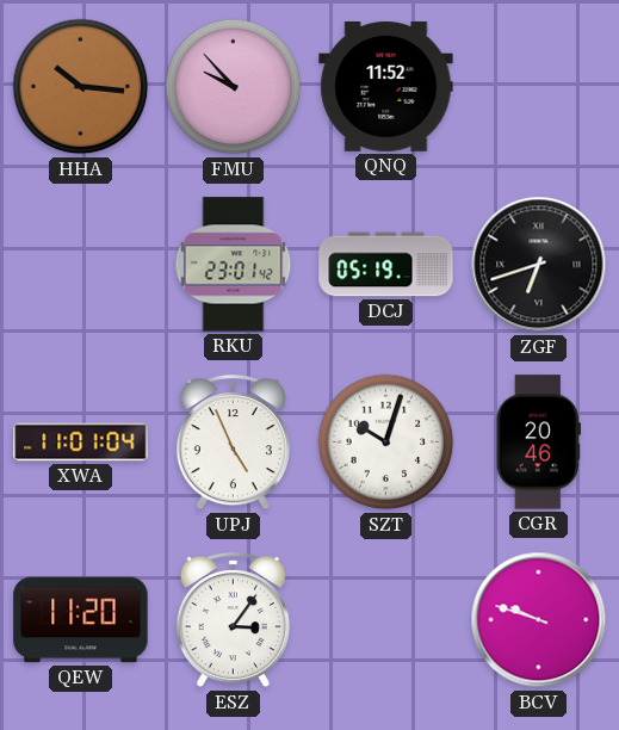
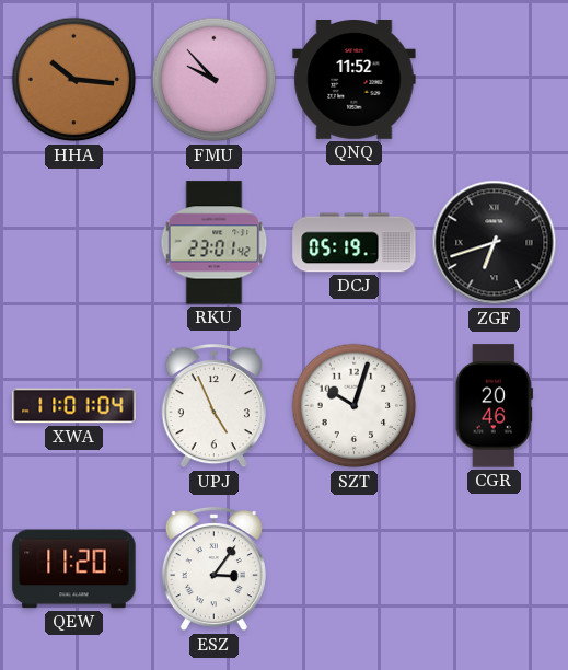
BCV: 9:48 -> none
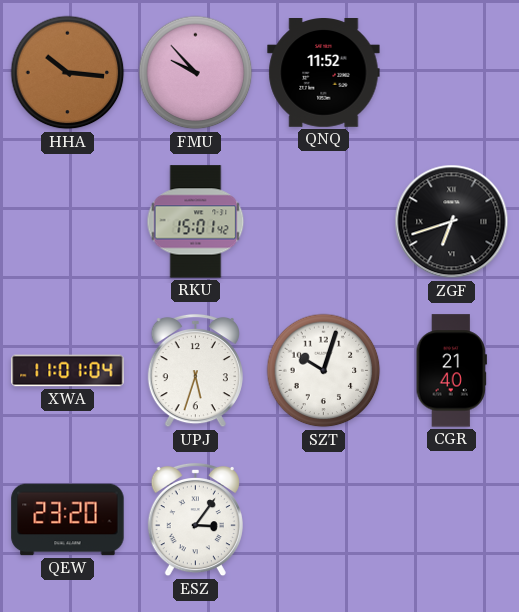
RKU: 23:01 -> 15:01
DCJ: 05:19 -> none
UPJ: 4:56 -> 5:33
CGR: 20:46 -> 21:40
QEW: 11:20 -> 23:20
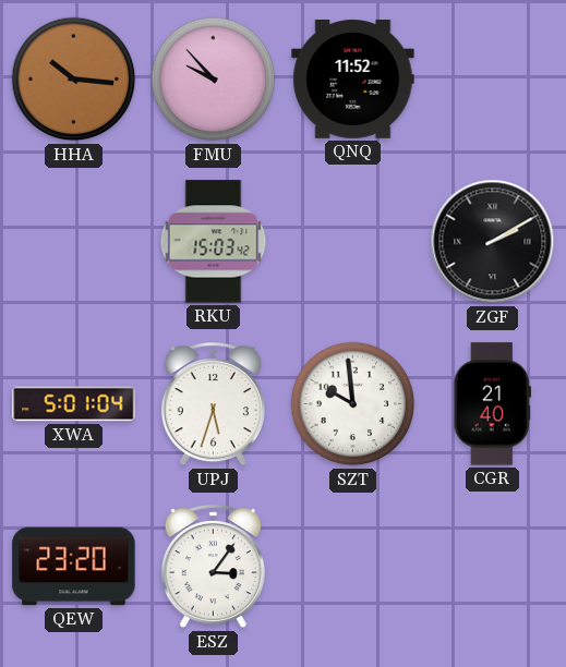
RKU: 15:01 -> 15:03
ZGF: 6:42 -> 2:10
XWA: 11:01 -> 5:01
SZT: 10:03 -> 9:59
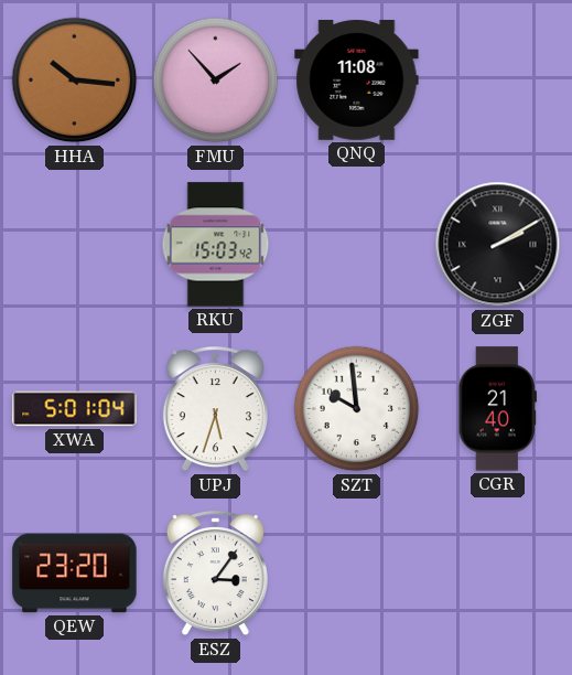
FMU: 9:53 -> 1:53
QNQ: 11:52 -> 11:08
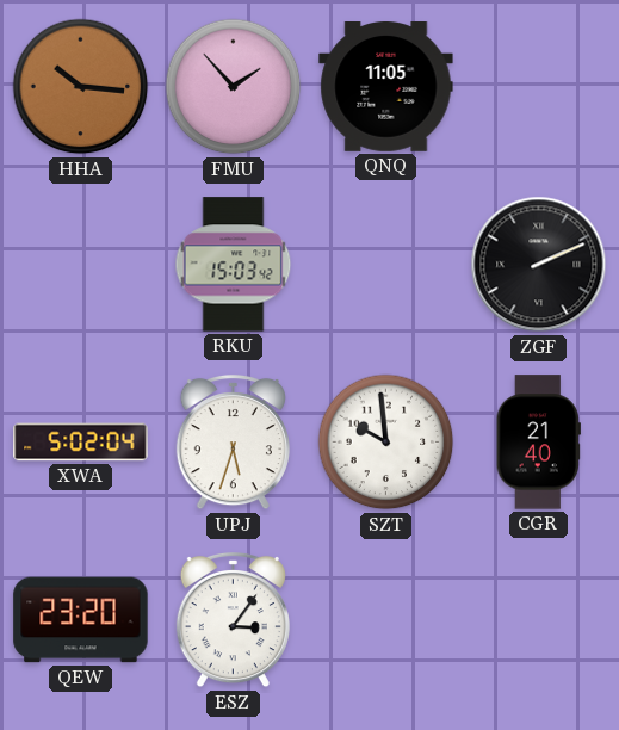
QNQ: 11:08 -> 11:05
ZGF: 2:10 -> 2:11
XWA: 5:01 -> 5:02
